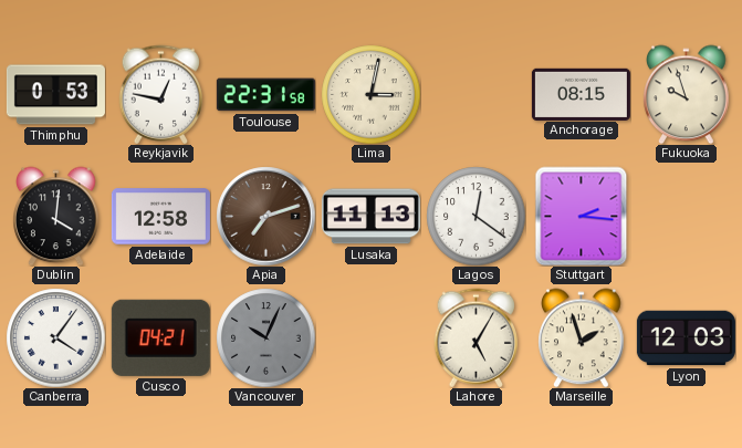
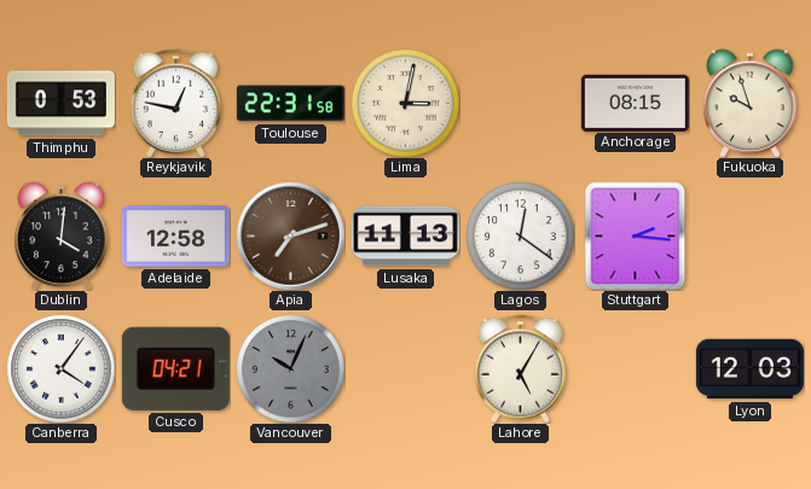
Marseille: 1:57 -> none
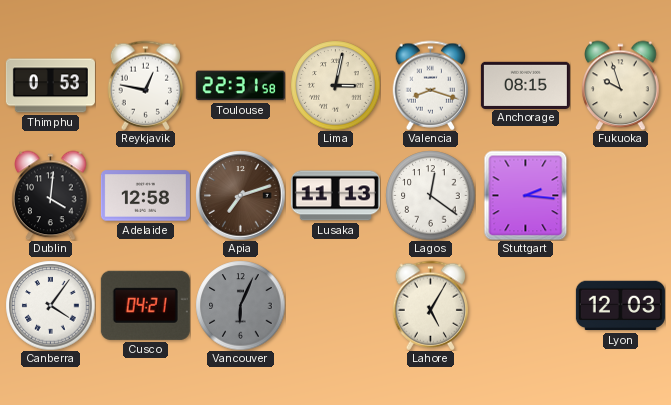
Valencia: none -> 8:18
Vancouver: 10:04 -> 6:04
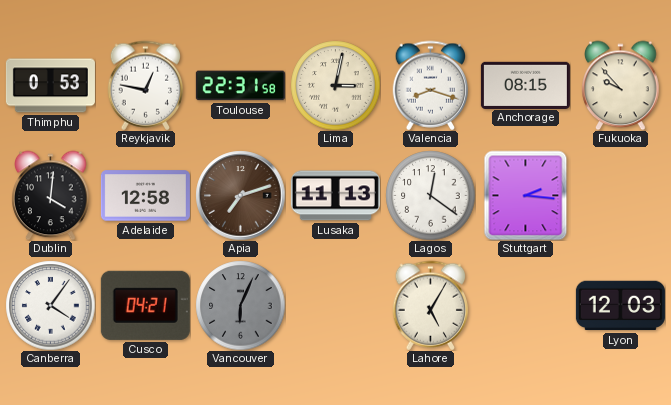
Fukuoka: 9:57 -> 9:53
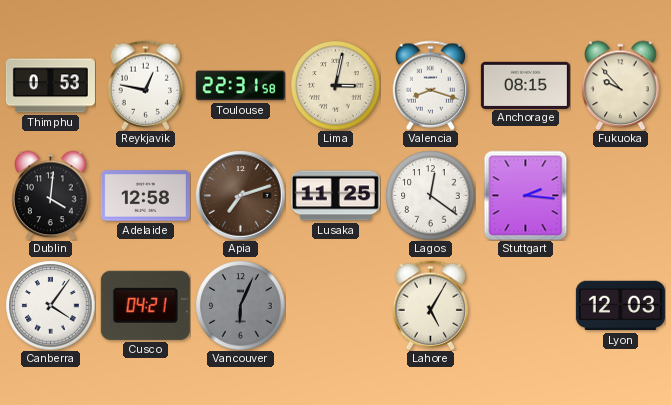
Lusaka: 11:13 -> 11:25
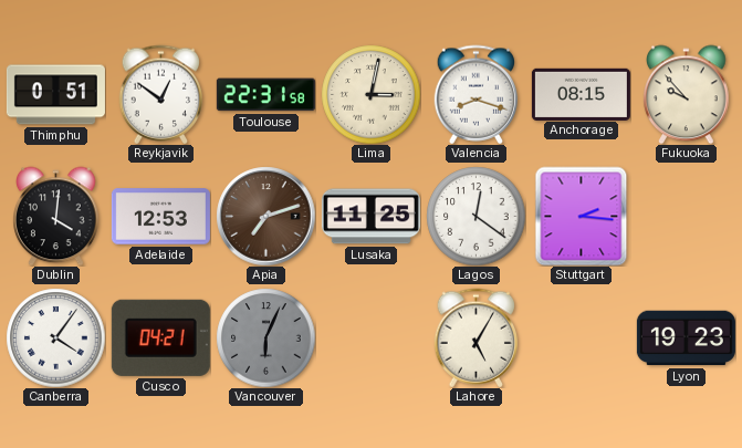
Thimphu: 0:53 -> 0:51
Reykjavik: 12:47 -> 12:51
Adelaide: 12:58 -> 12:53
Lyon: 12:03 -> 19:23
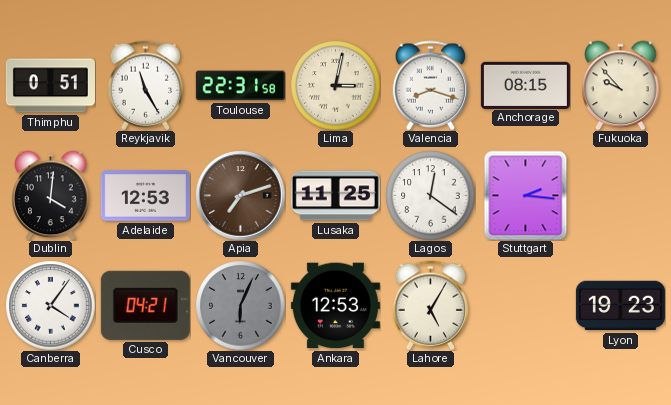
Reykjavik: 12:51 -> 11:25
Ankara: none -> 12:53
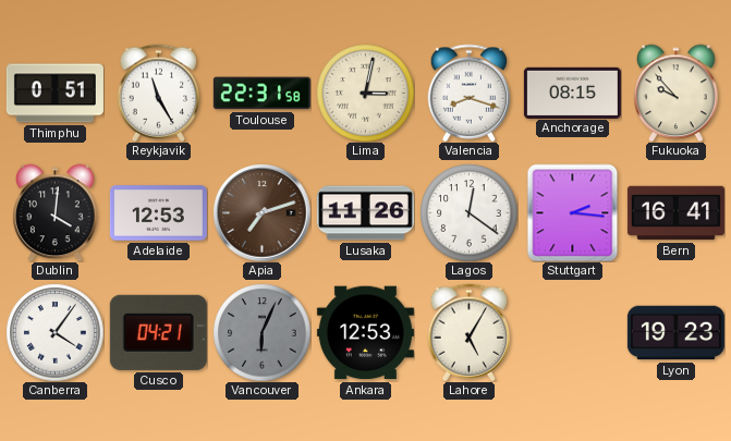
Lusaka: 11:25 -> 11:26
Bern: none -> 16:41
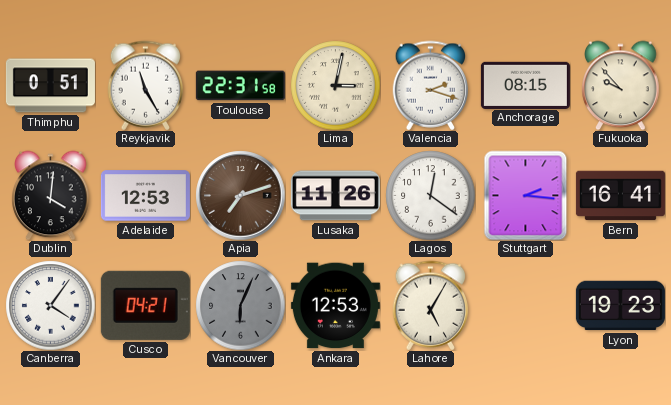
Valencia: 8:18 -> 2:18
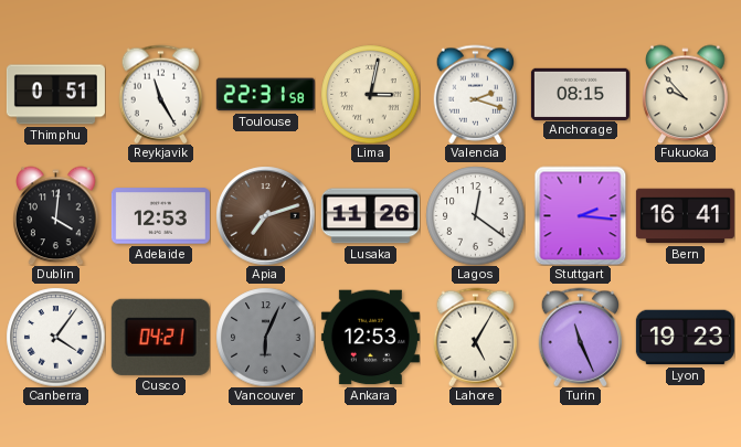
Turin: none -> 11:26
